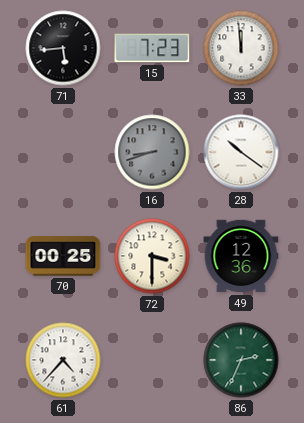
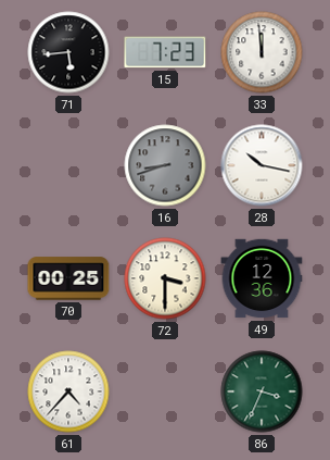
28: 10:21 -> 10:17
86: 2:34 -> 3:34
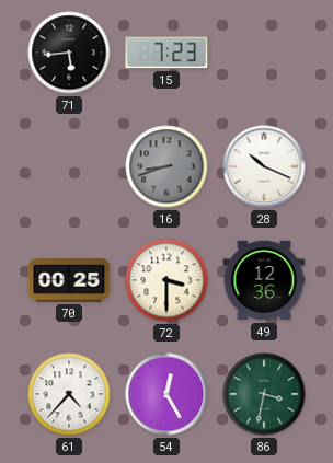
33: 11:59 -> none
28: 10:17 -> 10:19
54: none -> 12:25
86: 3:34 -> 3:32
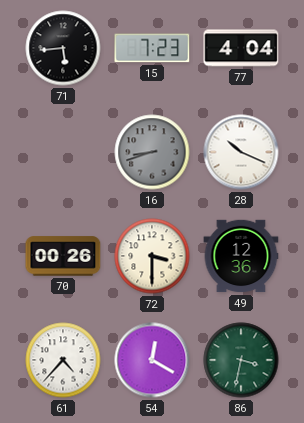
77: none -> 4:04
70: 00:25 -> 00:26
54: 12:25 -> 12:20
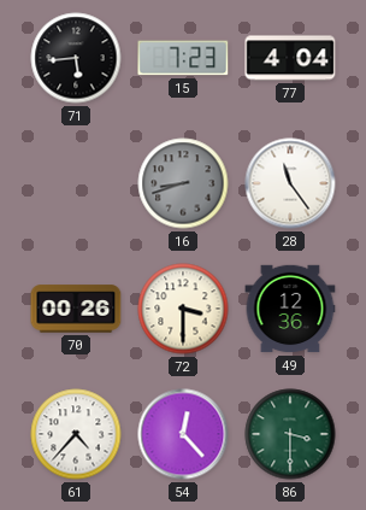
28: 10:19 -> 11:24
54: 12:20 -> 12:23
86: 3:32 -> 3:30
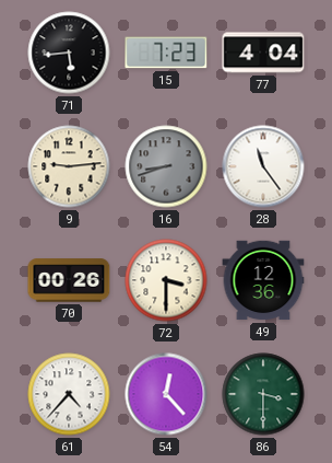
9: none -> 9:14
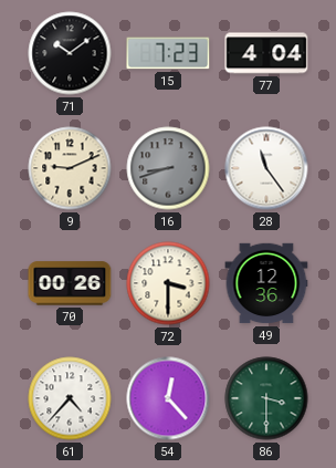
71: 5:44 -> 10:09
9: 9:14 -> 9:11
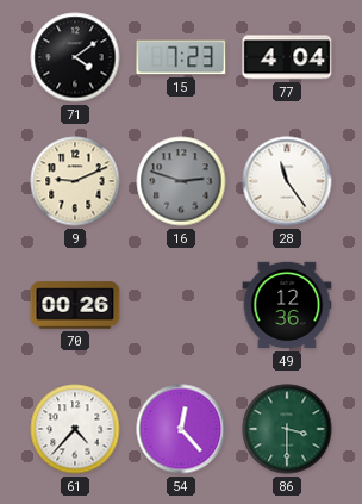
71: 10:09 -> 4:09
16: 8:42 -> 2:48
72: 3:30 -> none
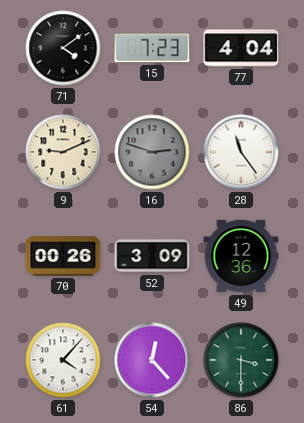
52: none -> 3:09
61: 4:37 -> 4:07
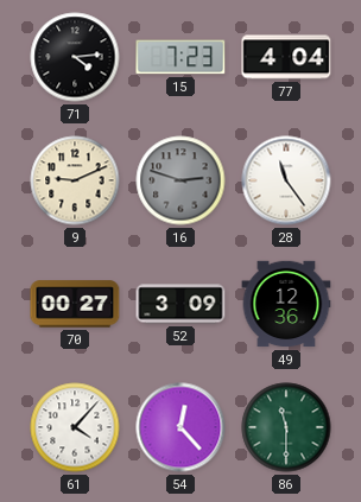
71: 4:09 -> 4:14
70: 00:26 -> 00:27
86: 3:30 -> 11:30
